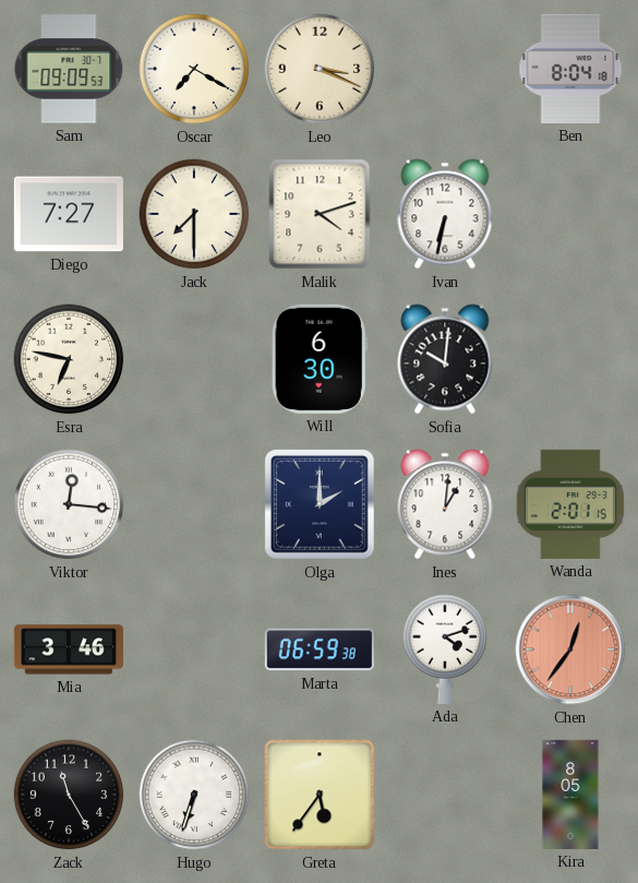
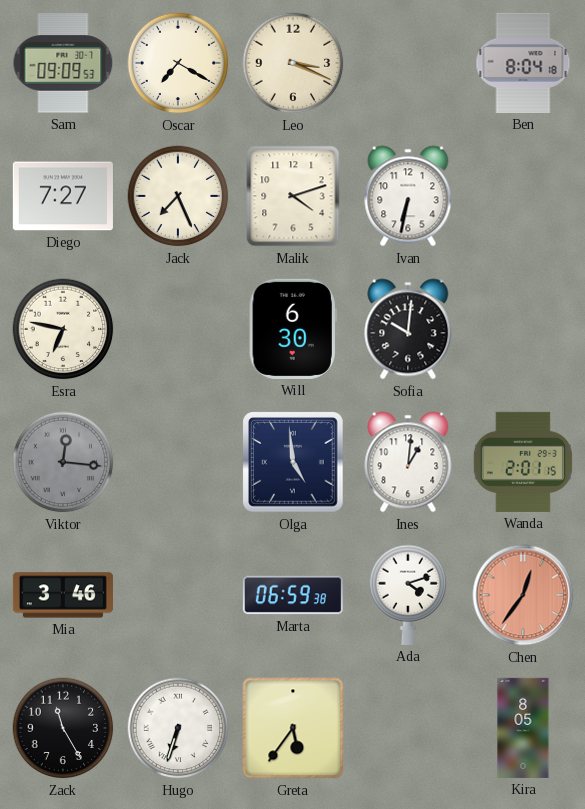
Jack: 7:30 -> 7:26
Viktor dial: white -> grey
Olga: 2:00 -> 4:59
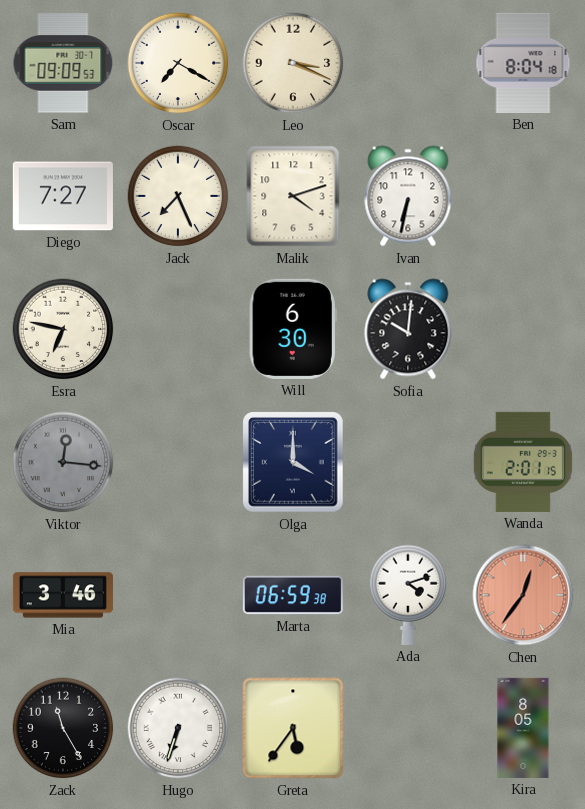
Olga: 4:59 -> 4:00
Ines: 1:01 -> none
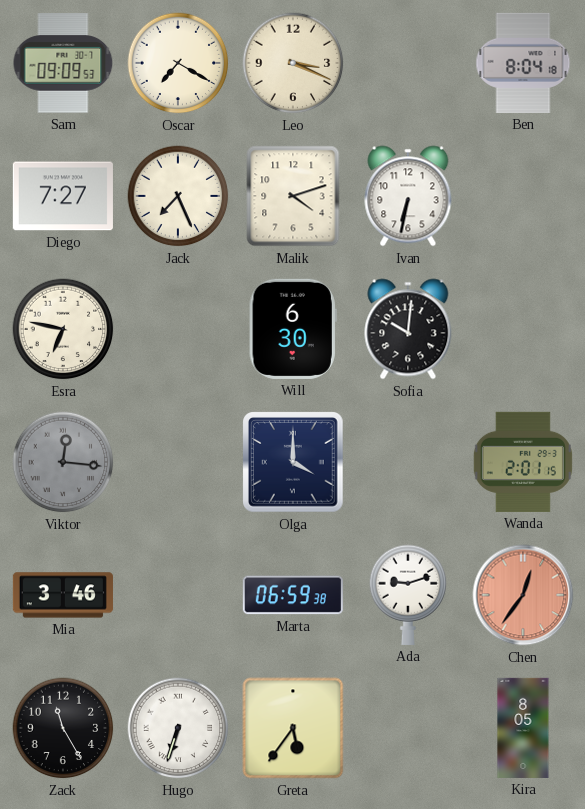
Ada: 4:12 -> 9:12
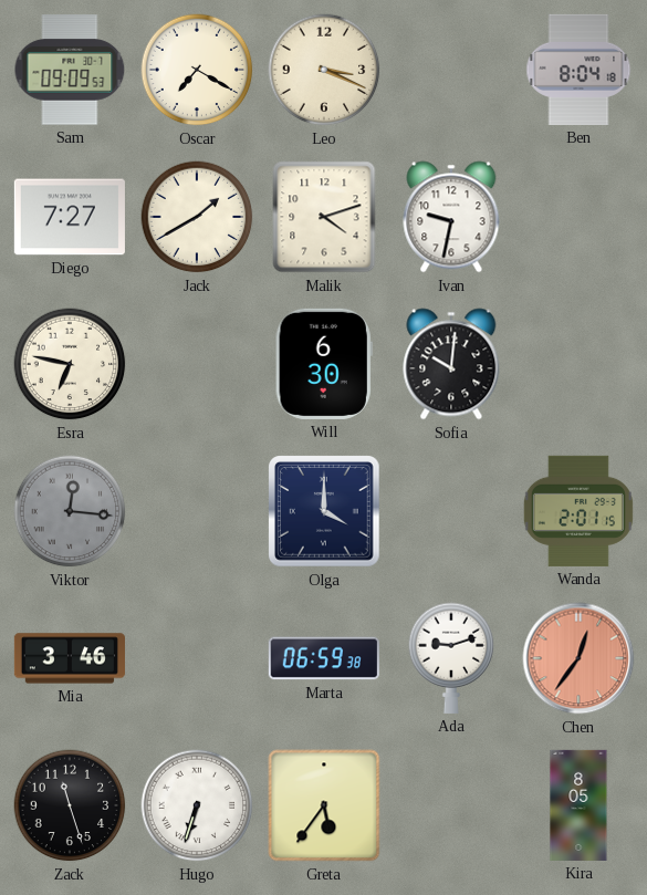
Jack: 7:26 -> 1:40
Ivan: 6:32 -> 9:32
Zack: 11:25 -> 11:27
